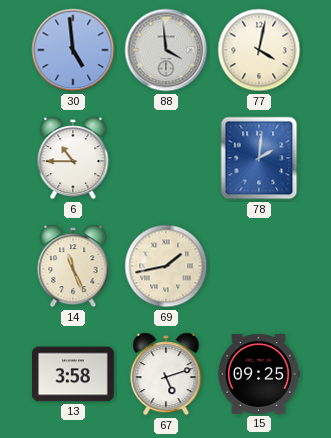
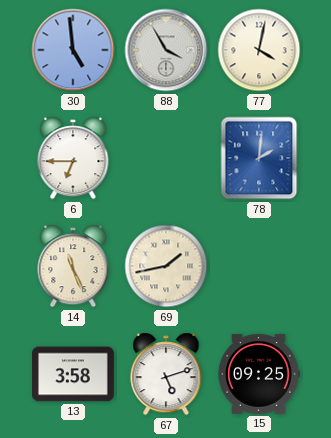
88: 3:59 -> 3:55
6: 10:45 -> 6:45
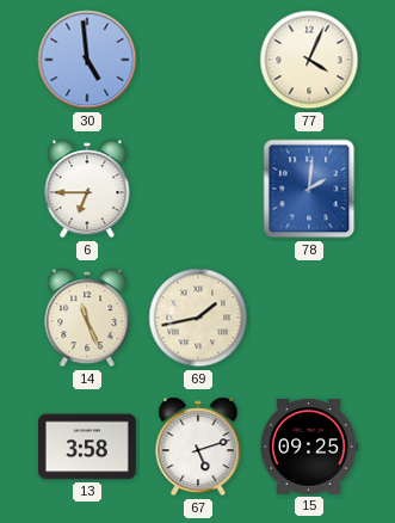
88: 3:55 -> none
77: 4:02 -> 4:04
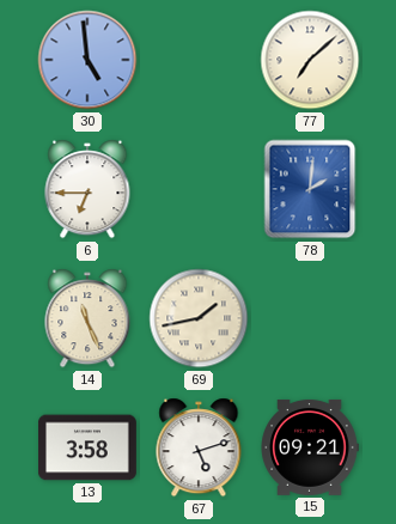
77: 4:04 -> 7:08
15: 09:25 -> 09:21
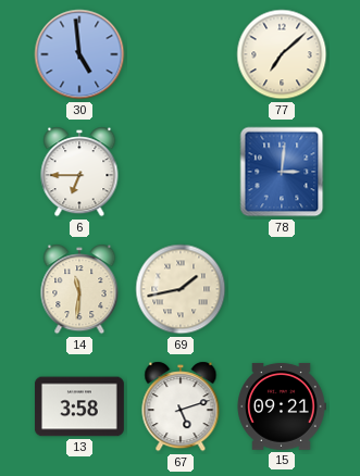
78: 2:01 -> 3:01
14: 11:26 -> 11:31
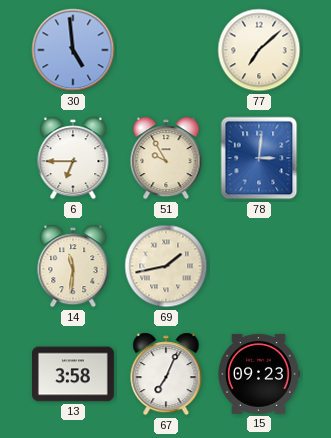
51: none -> 9:55
67: 5:12 -> 7:04
15: 09:21 -> 09:23
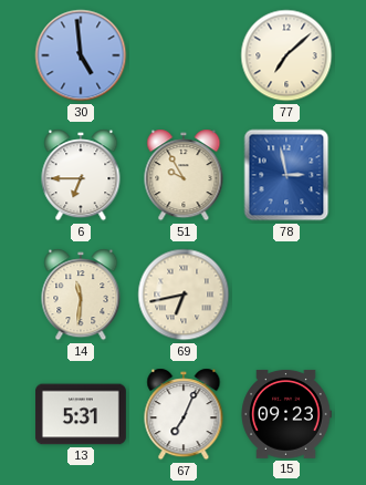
78: 3:01 -> 2:58
69: 1:43 -> 6:43
13: 3:58 -> 5:31
